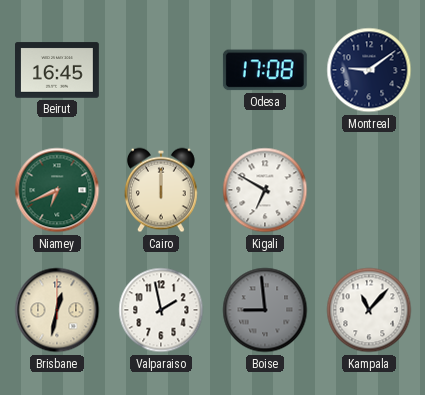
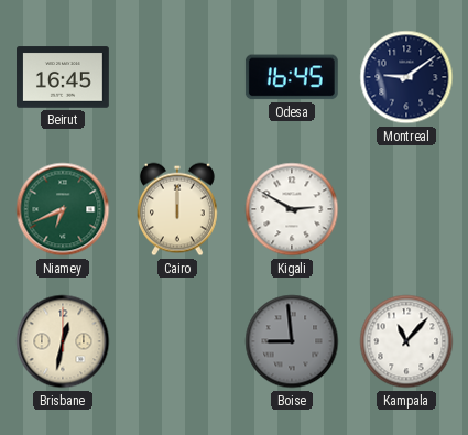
Odesa: 17:08 -> 16:45
Kigali: 6:50 -> 2:50
Valparaiso: 1:58 -> none
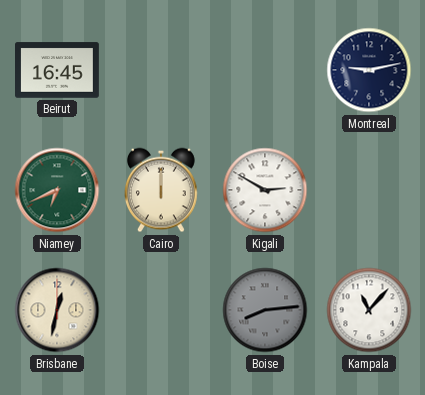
Odesa: 16:45 -> none
Montreal: 9:09 -> 9:13
Boise: 8:59 -> 8:14
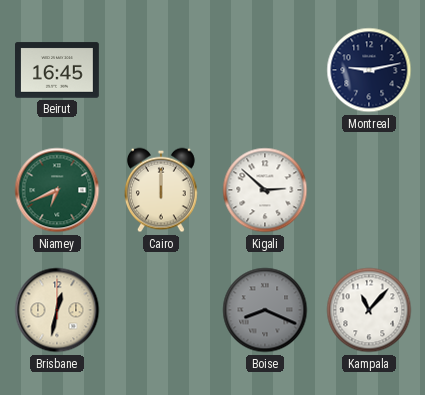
Kigali: 2:50 -> 2:52
Boise: 8:14 -> 8:19
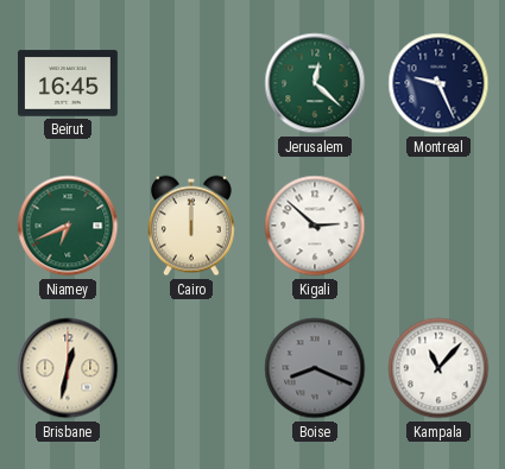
Jerusalem: none -> 12:22
Montreal: 9:13 -> 9:26
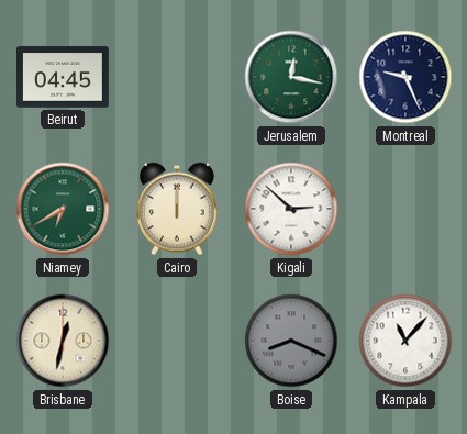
Beirut: 16:45 -> 04:45
Jerusalem: 12:22 -> 12:17
Niamey: 6:41 -> 6:40
